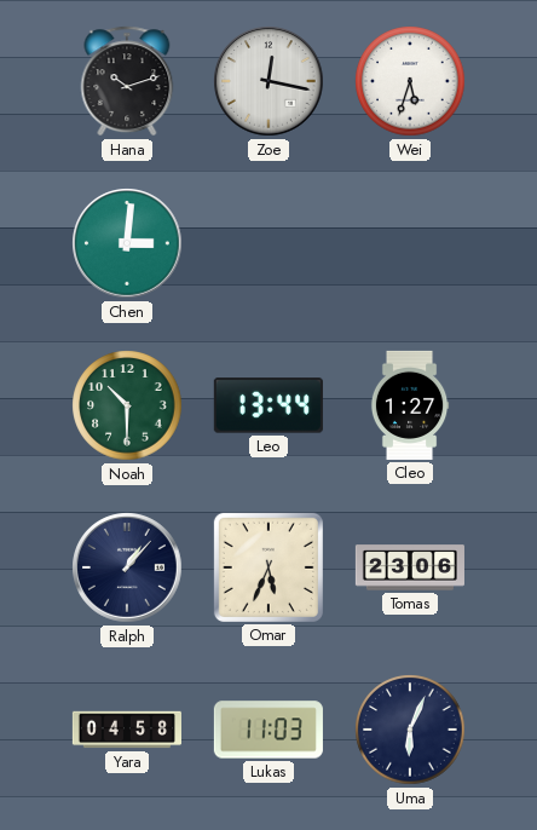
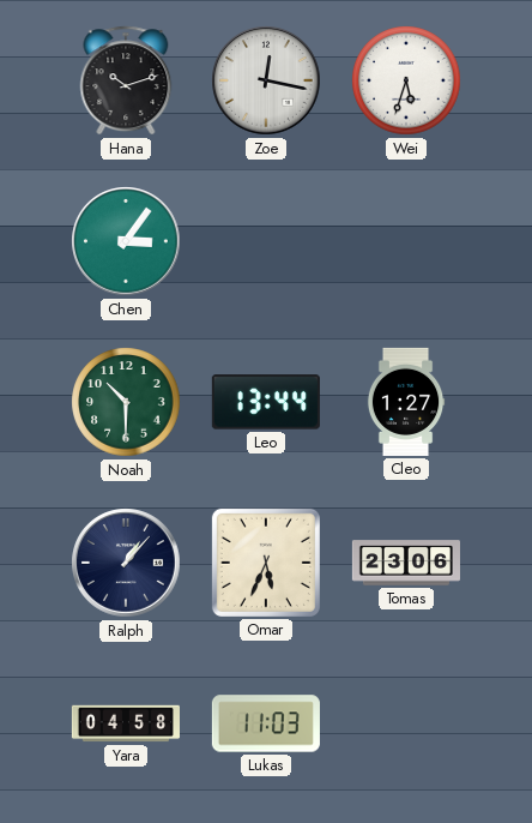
Chen: 3:01 -> 3:06
Uma: 6:04 -> none
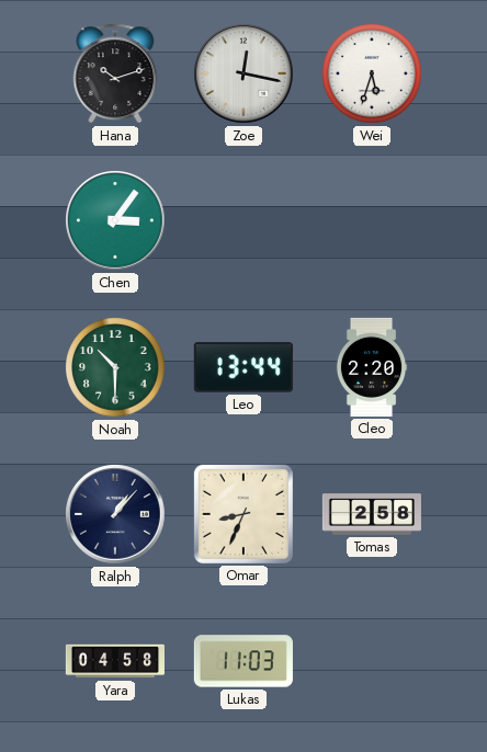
Cleo: 1:27 -> 2:20
Omar: 5:34 -> 8:34
Tomas: 23:06 -> 2:58
